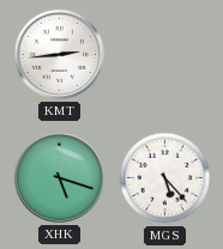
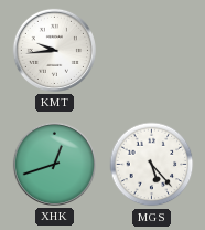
KMT: 2:44 -> 9:44
XHK: 5:18 -> 12:42
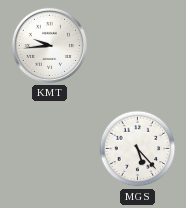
XHK: 12:42 -> none
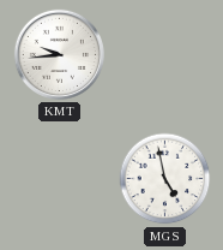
MGS: 5:23 -> 4:58
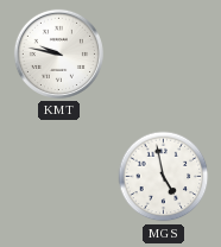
KMT: 9:44 -> 9:47
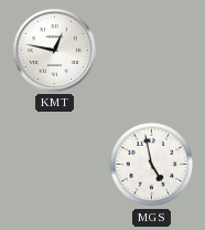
KMT: 9:47 -> 12:47
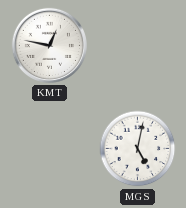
MGS: 4:58 -> 5:02
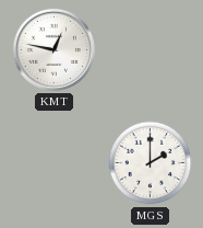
MGS: 5:02 -> 2:00
